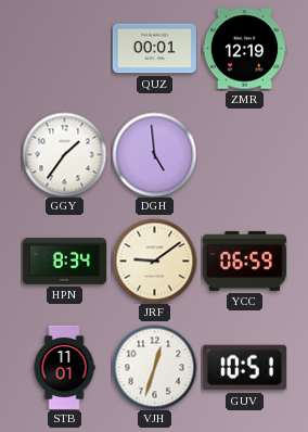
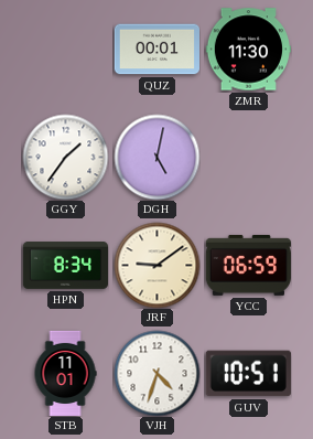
ZMR: 12:19 -> 11:30
DGH: 4:59 -> 5:02
VJH: 12:33 -> 4:33
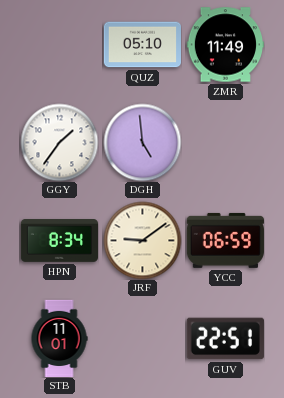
QUZ: 00:01 -> 05:10
ZMR: 11:30 -> 11:49
DGH: 5:02 -> 4:59
VJH: 4:33 -> none
GUV: 10:51 -> 22:51
